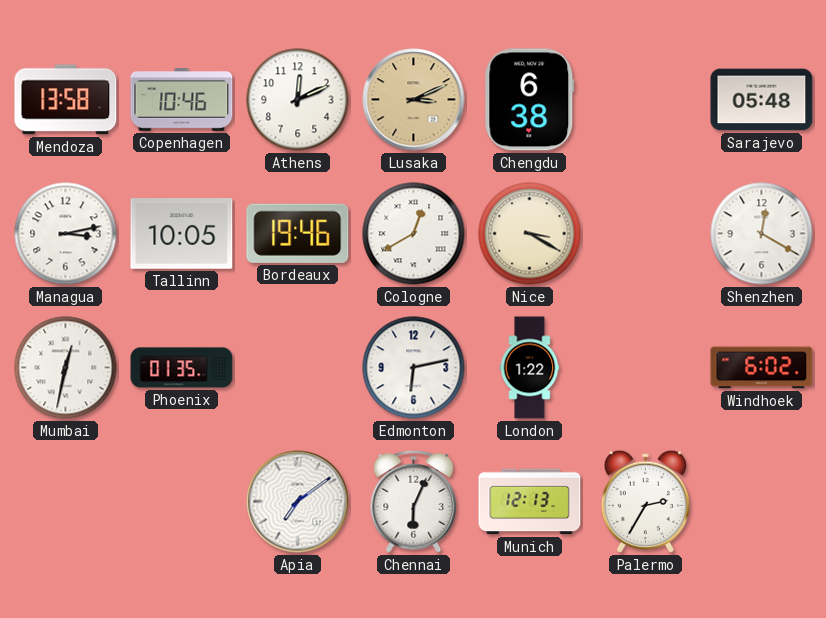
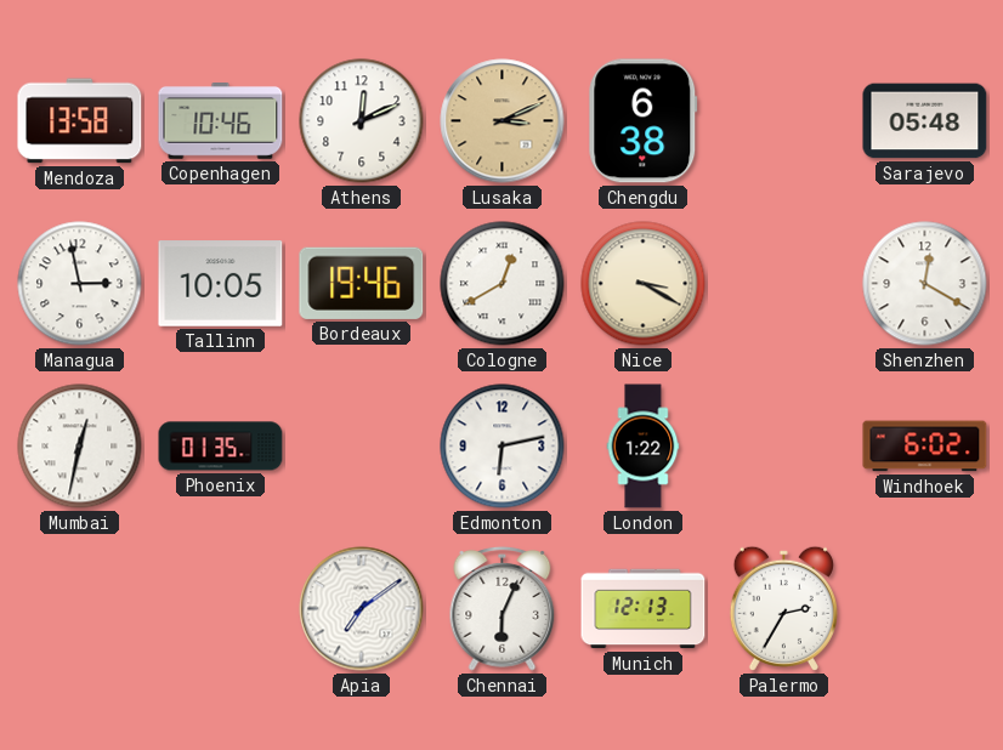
Managua: 3:13 -> 2:58
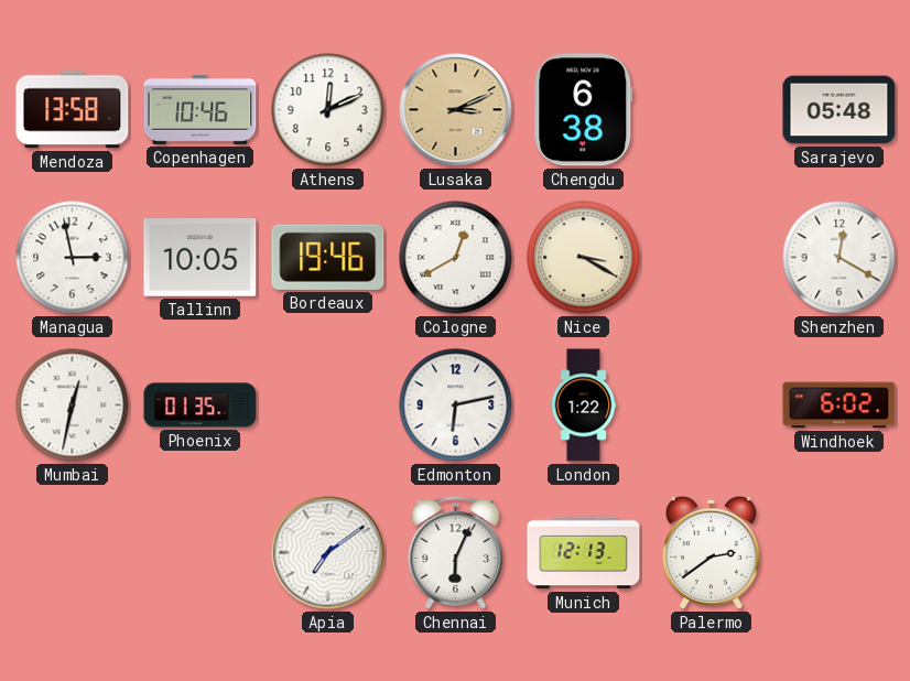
Palermo: 2:35 -> 2:39
